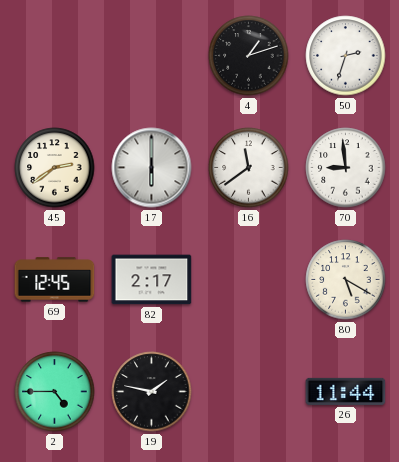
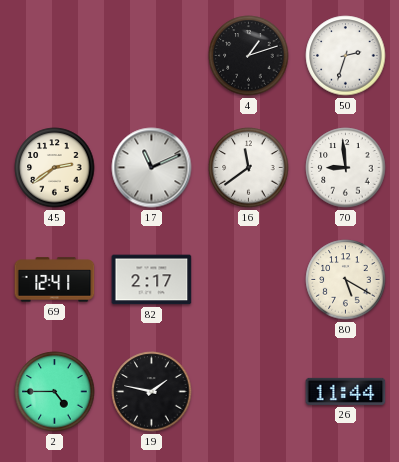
17: 6:00 -> 11:11
69: 12:45 -> 12:41
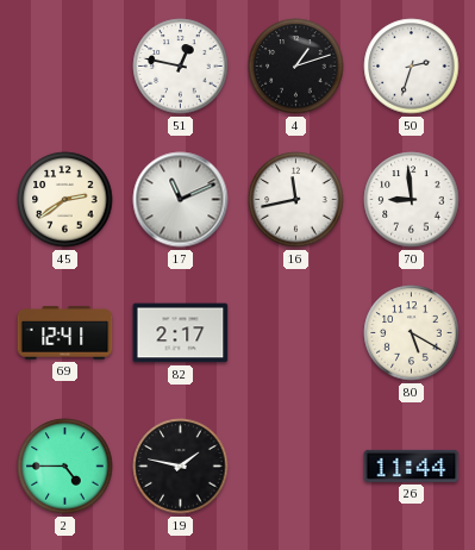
51: none -> 12:47
16: 11:39 -> 11:43
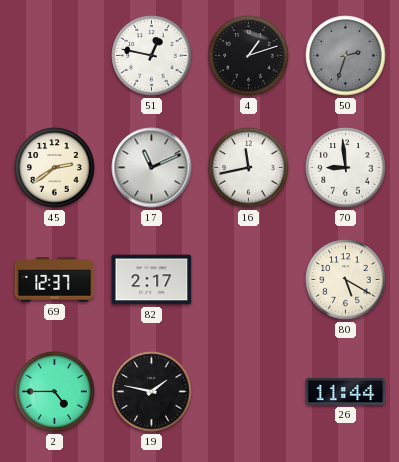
50 dial: white -> grey
69: 12:41 -> 12:37
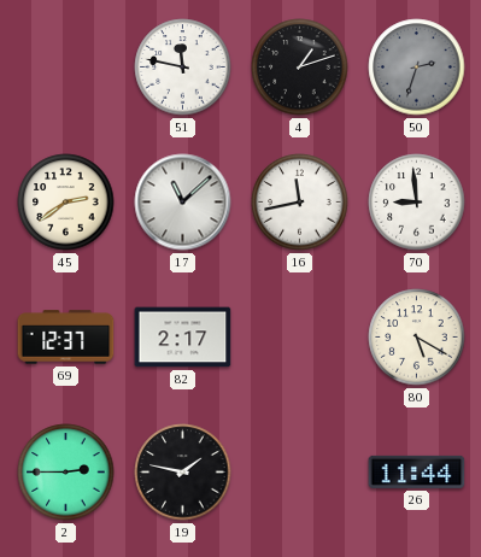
51: 12:47 -> 11:47
17: 11:11 -> 11:08
2: 4:45 -> 2:45
